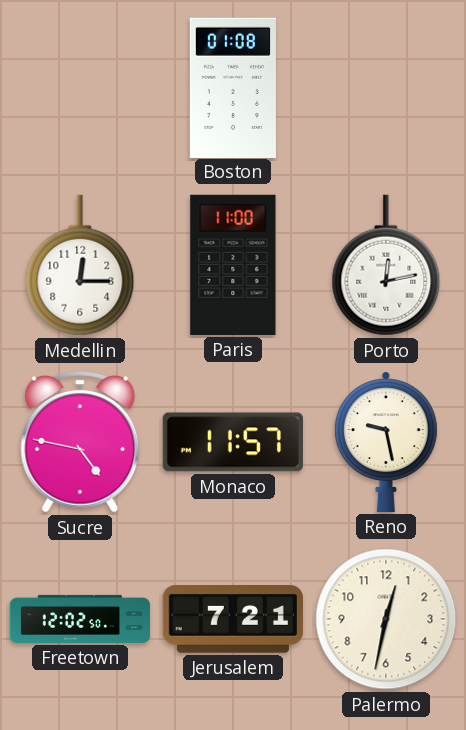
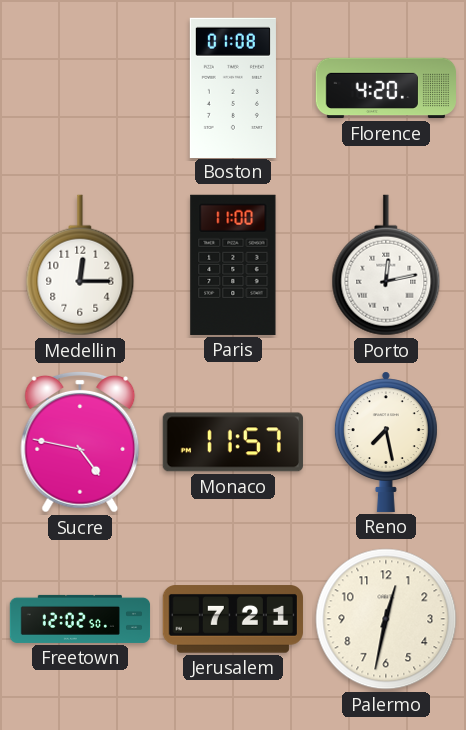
Florence: none -> 4:20
Reno: 9:28 -> 7:28
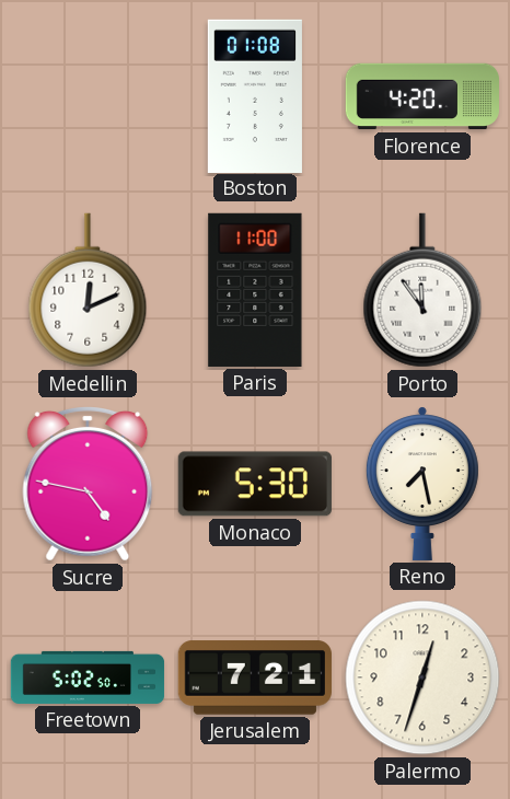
Medellin: 12:15 -> 12:11
Porto: 12:13 -> 11:54
Monaco: 11:57 -> 5:30
Freetown: 12:02 -> 5:02
Palermo: 12:32 -> 12:33
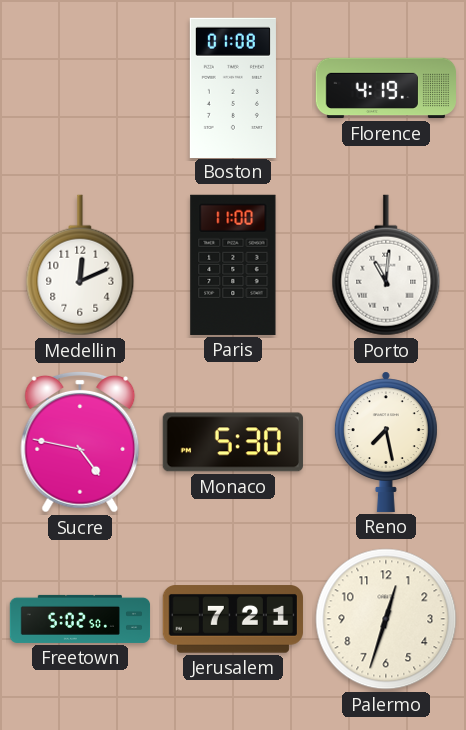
Florence: 4:20 -> 4:19
Porto: 11:54 -> 11:01
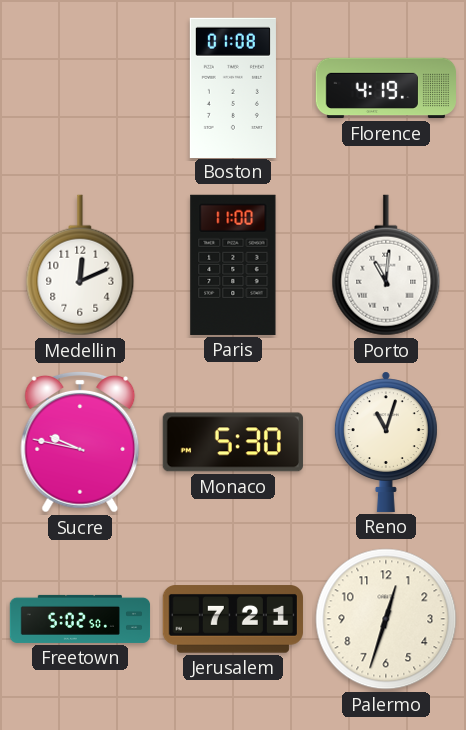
Sucre: 4:47 -> 9:47
Reno: 7:28 -> 11:03
